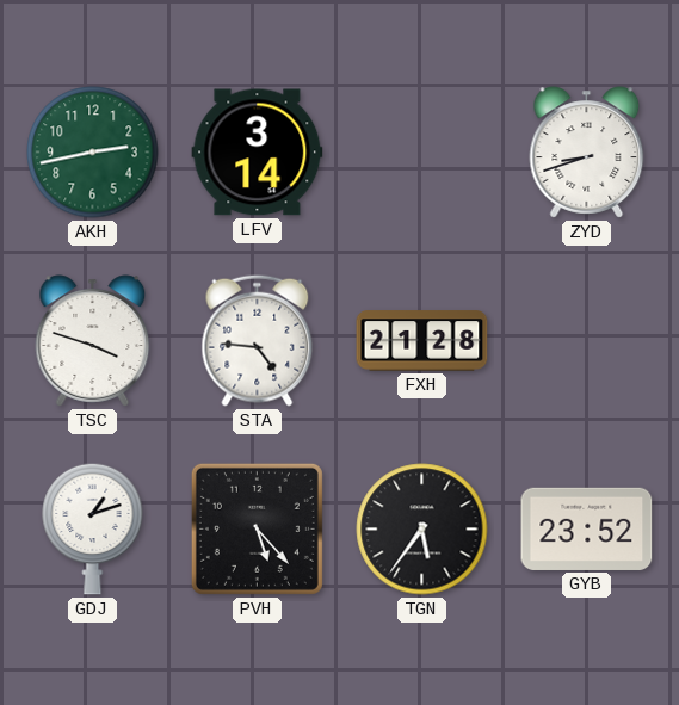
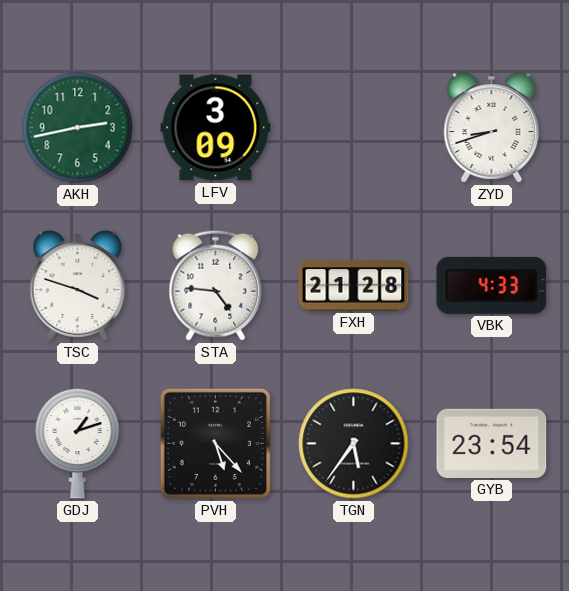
LFV: 3:14 -> 3:09
VBK: none -> 4:33
GYB: 23:52 -> 23:54
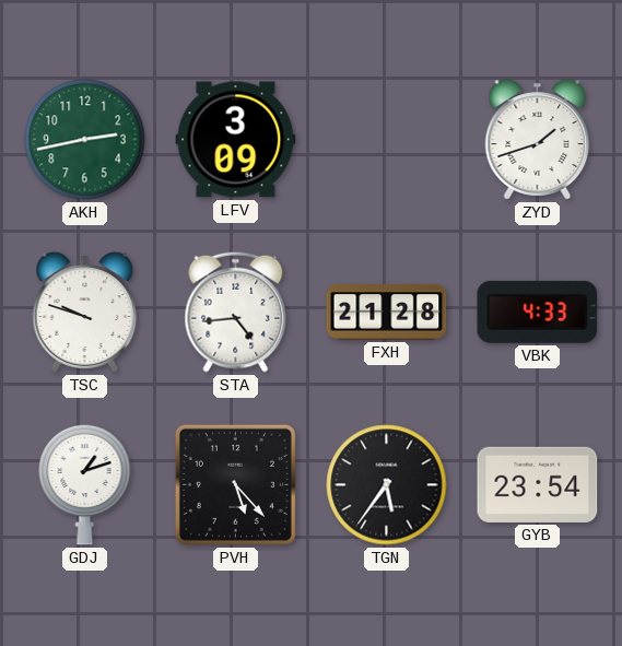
ZYD: 8:42 -> 1:42
TSC: 3:48 -> 9:48
STA: 4:46 -> 4:44
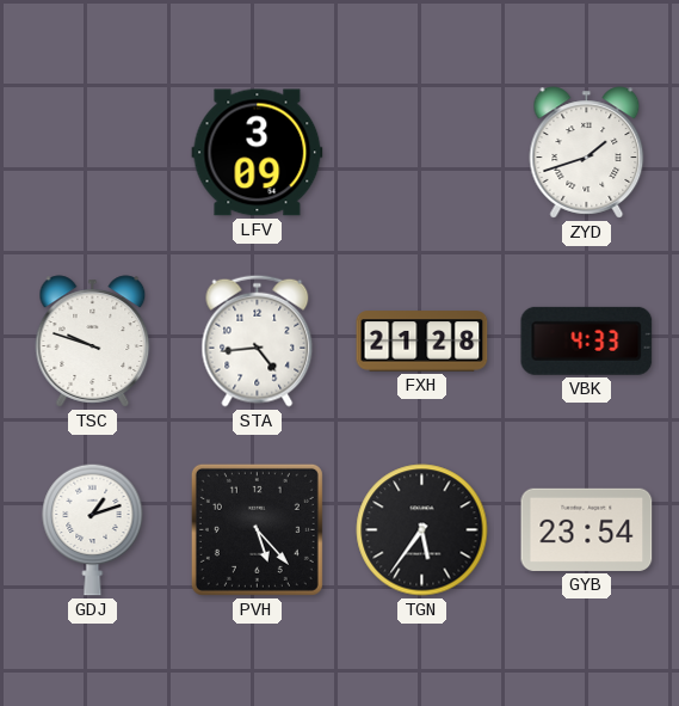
AKH: 2:43 -> none
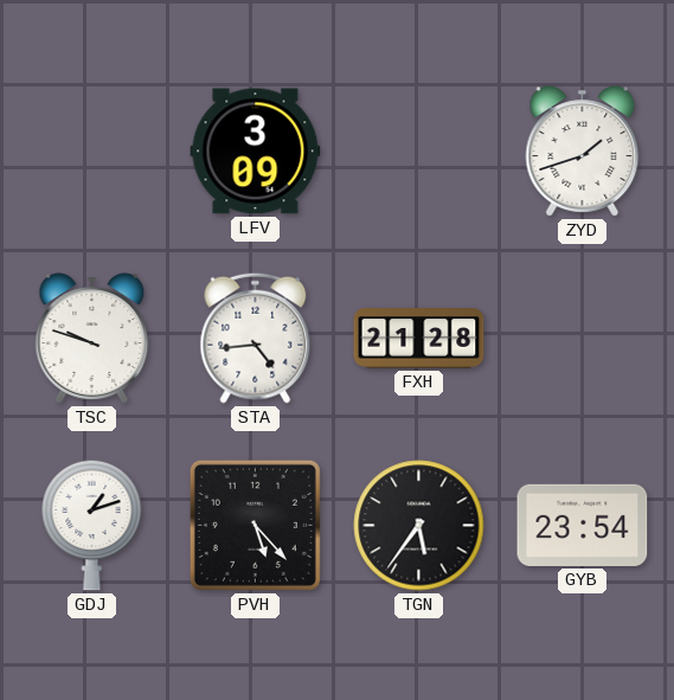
VBK: 4:33 -> none
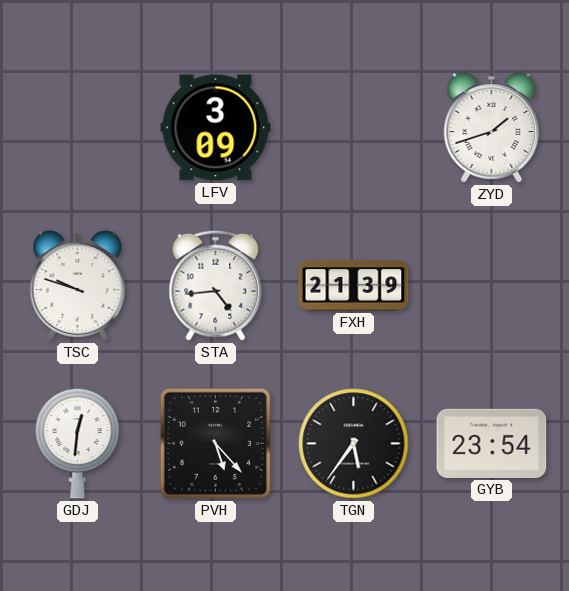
FXH: 21:28 -> 21:39
GDJ: 1:12 -> 12:31
